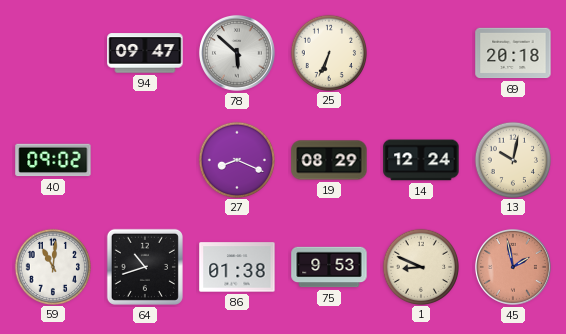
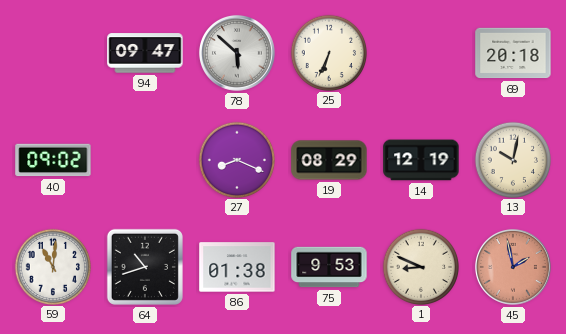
14: 12:24 -> 12:19
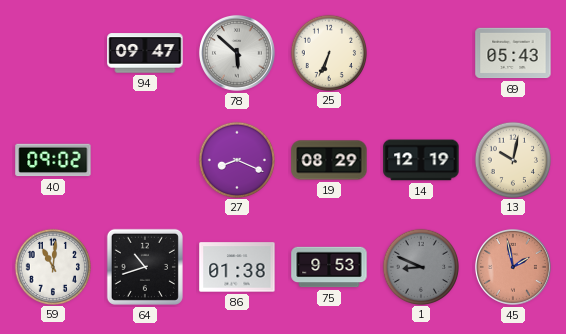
69: 20:18 -> 05:43
1 dial: cream -> grey
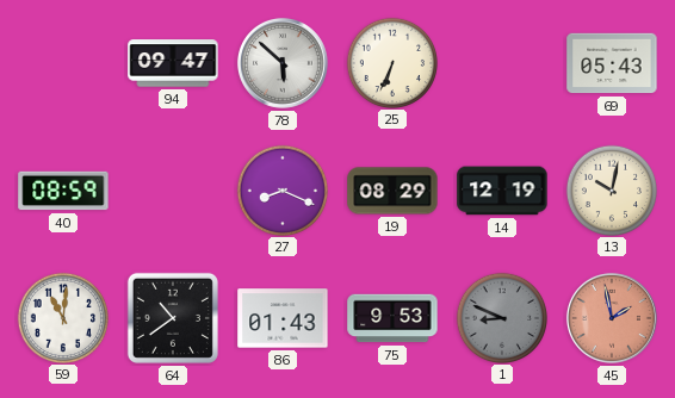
40: 09:02 -> 08:59
64: 10:42 -> 10:39
86: 01:38 -> 01:43
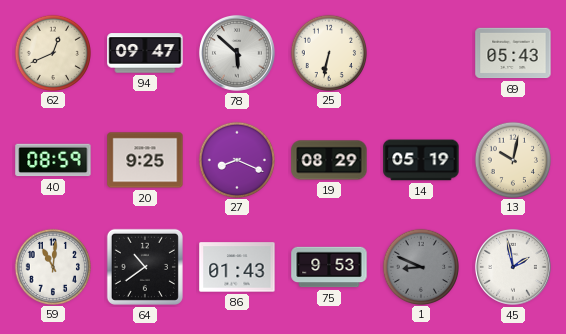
62: none -> 12:41
25: 6:34 -> 6:32
20: none -> 9:25
14: 12:19 -> 05:19
45 dial: salmon -> white
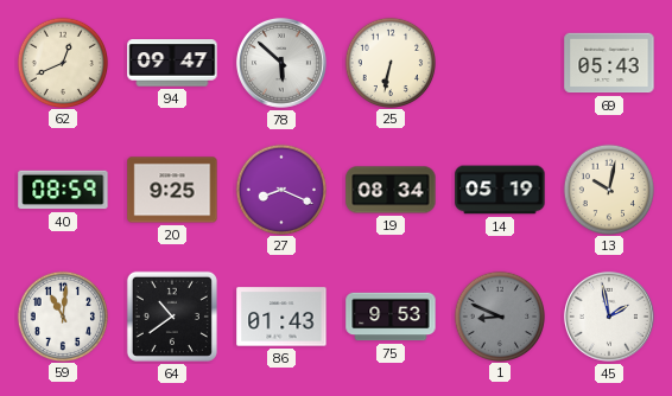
19: 08:29 -> 08:34
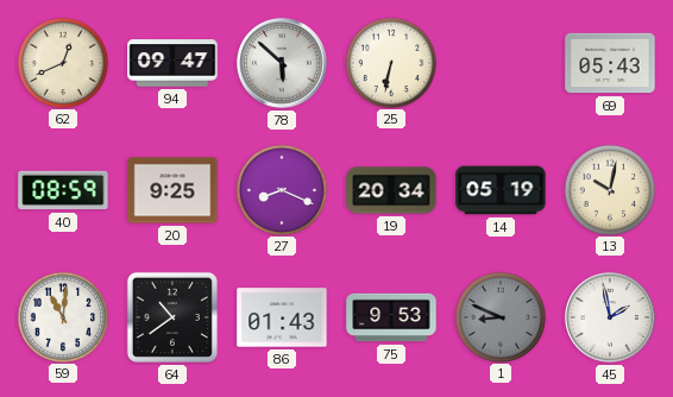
19: 08:34 -> 20:34
